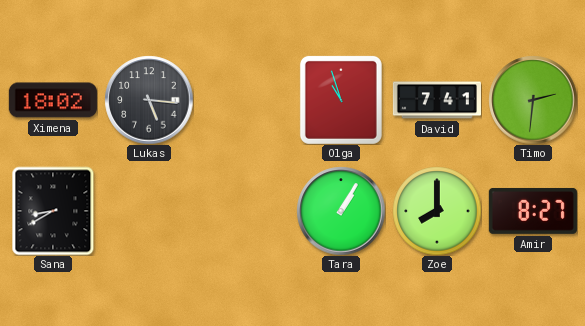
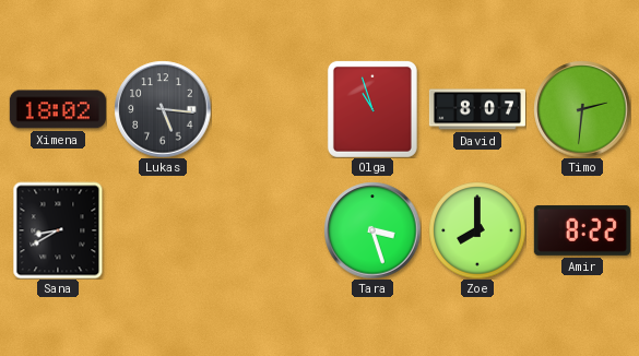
David: 7:41 -> 8:07
Tara: 1:05 -> 3:27
Amir: 8:27 -> 8:22
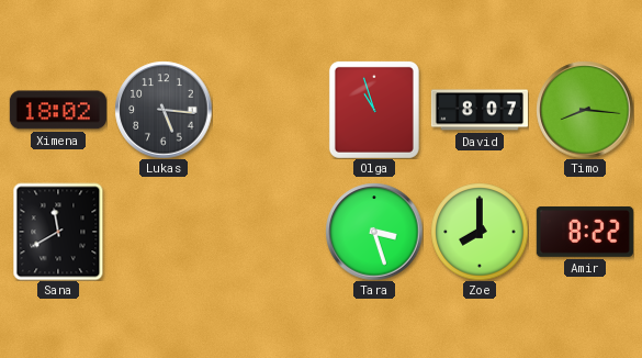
Timo: 2:31 -> 8:16
Sana: 8:40 -> 11:40
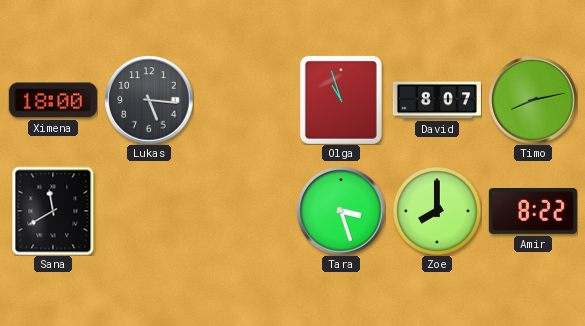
Ximena: 18:02 -> 18:00
Timo: 8:16 -> 8:13
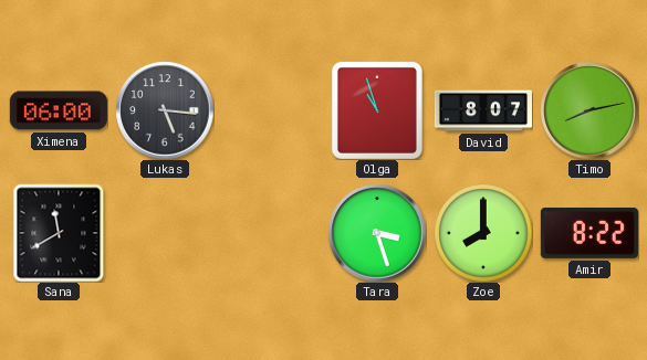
Ximena: 18:00 -> 06:00
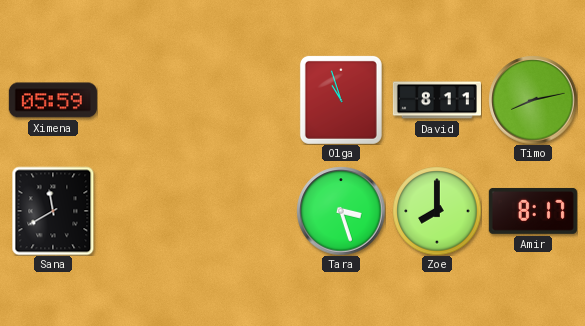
Ximena: 06:00 -> 05:59
Lukas: 5:16 -> none
David: 8:07 -> 8:11
Amir: 8:22 -> 8:17
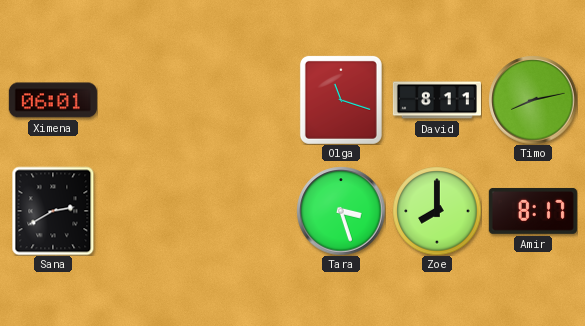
Ximena: 05:59 -> 06:01
Olga: 10:57 -> 11:18
Sana: 11:40 -> 2:40
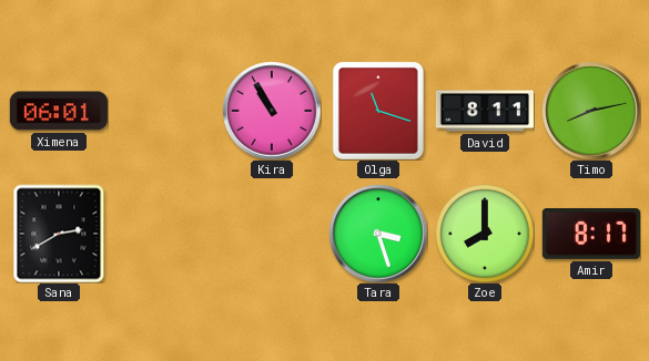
Kira: none -> 10:55
